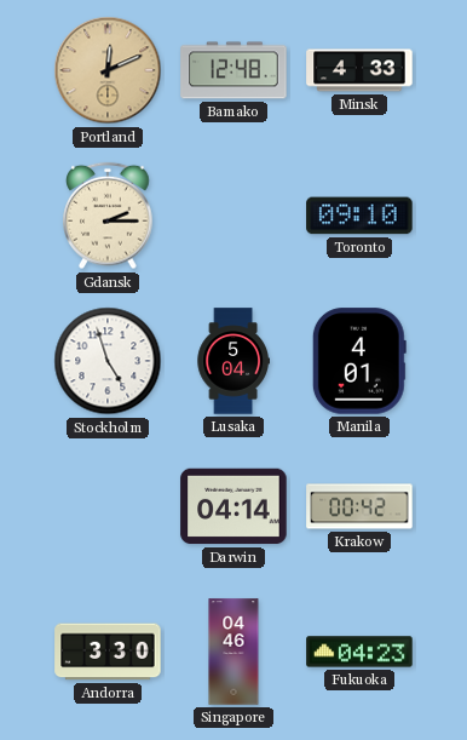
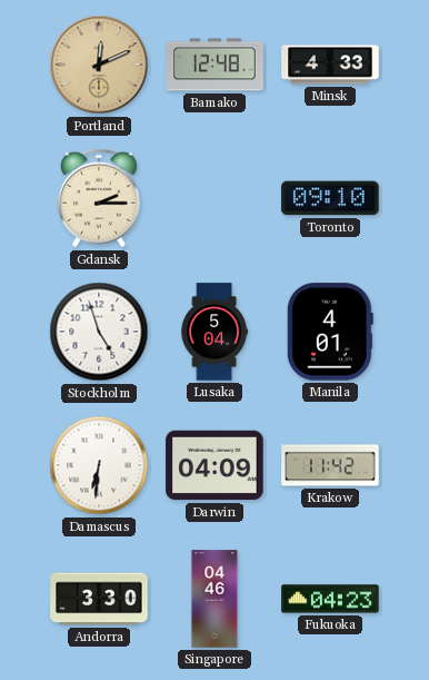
Damascus: none -> 6:31
Darwin: 04:14 -> 04:09
Krakow: 00:42 -> 11:42
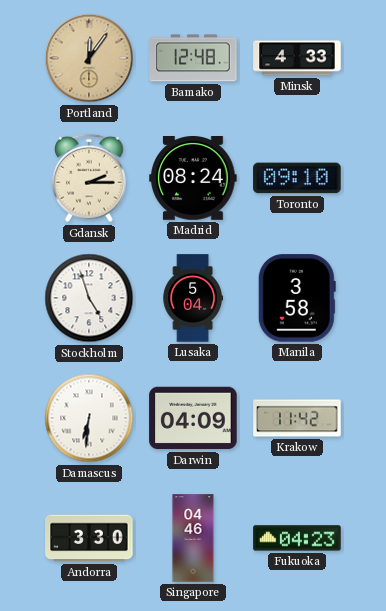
Portland: 12:11 -> 12:06
Madrid: none -> 08:24
Manila: 4:01 -> 3:58
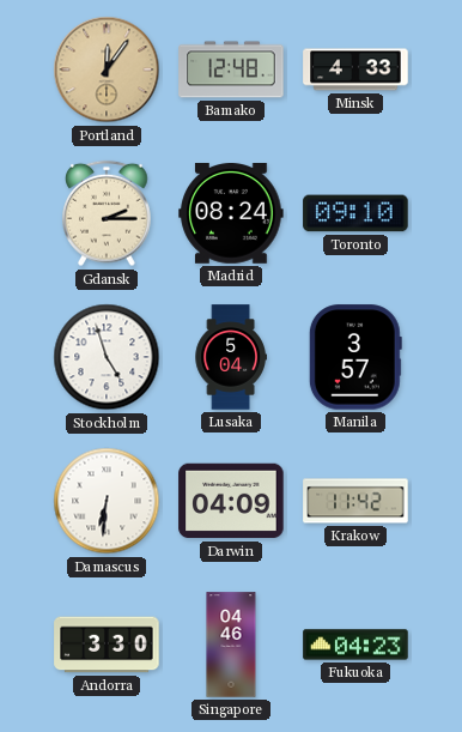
Manila: 3:58 -> 3:57
